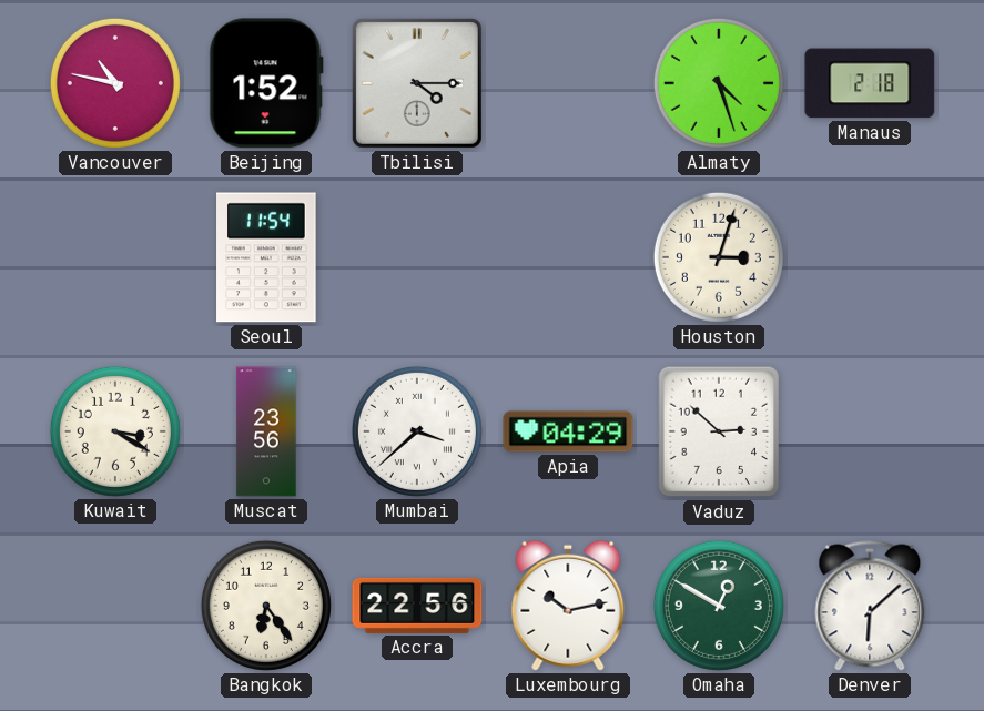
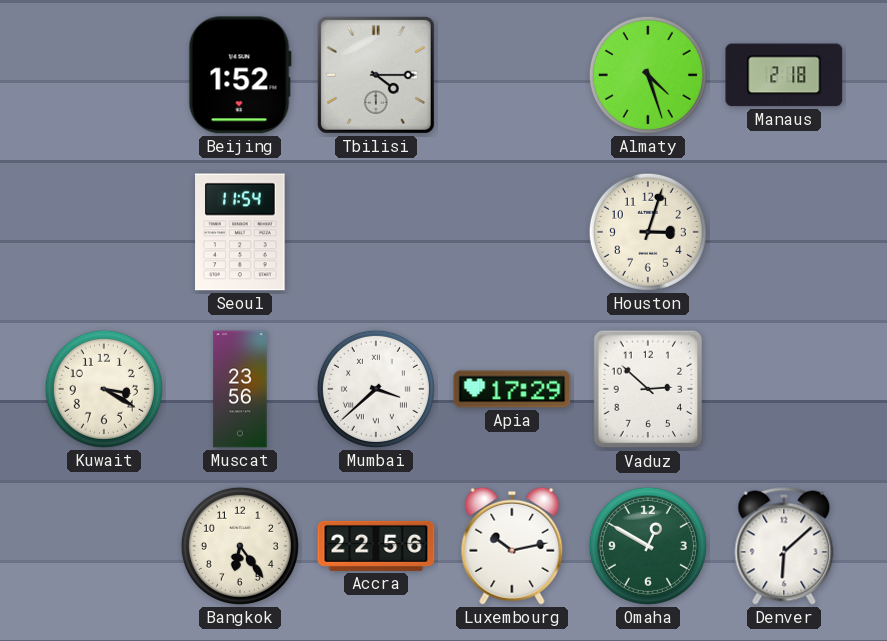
Vancouver: 10:47 -> none
Apia: 04:29 -> 17:29
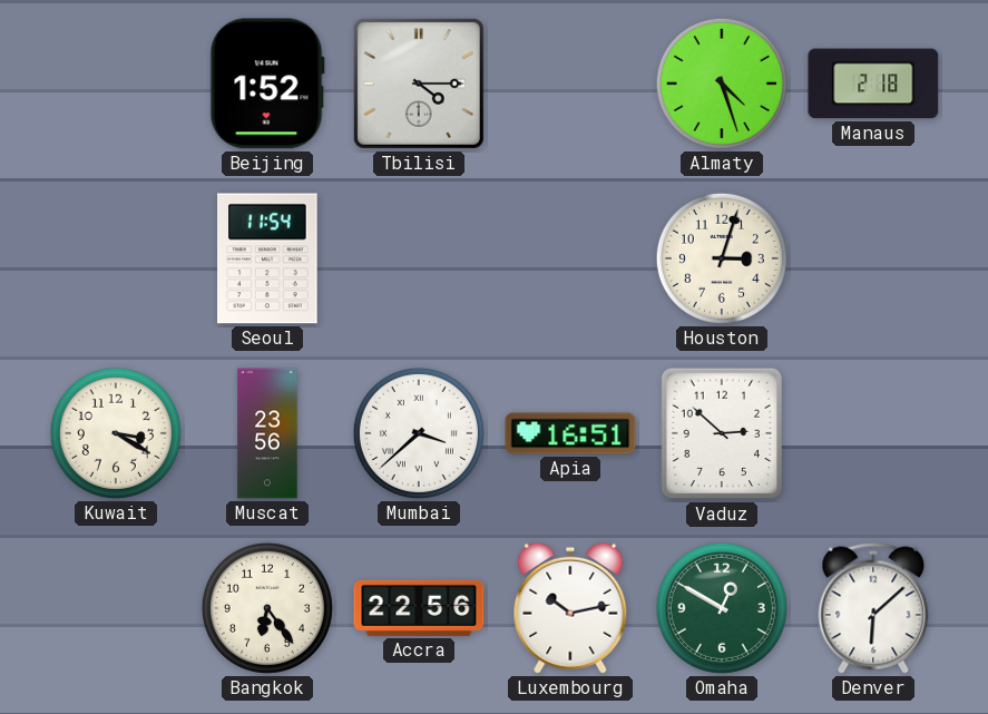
Apia: 17:29 -> 16:51
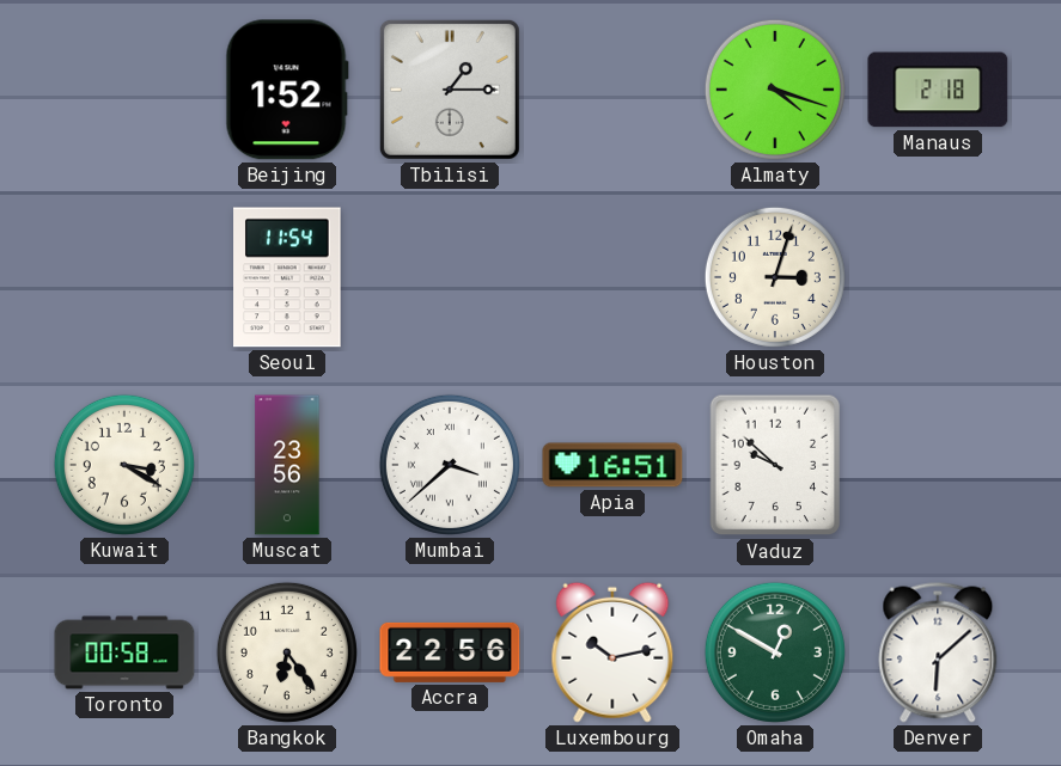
Tbilisi: 4:15 -> 1:15
Almaty: 4:27 -> 4:18
Vaduz: 2:52 -> 9:52
Toronto: none -> 00:58
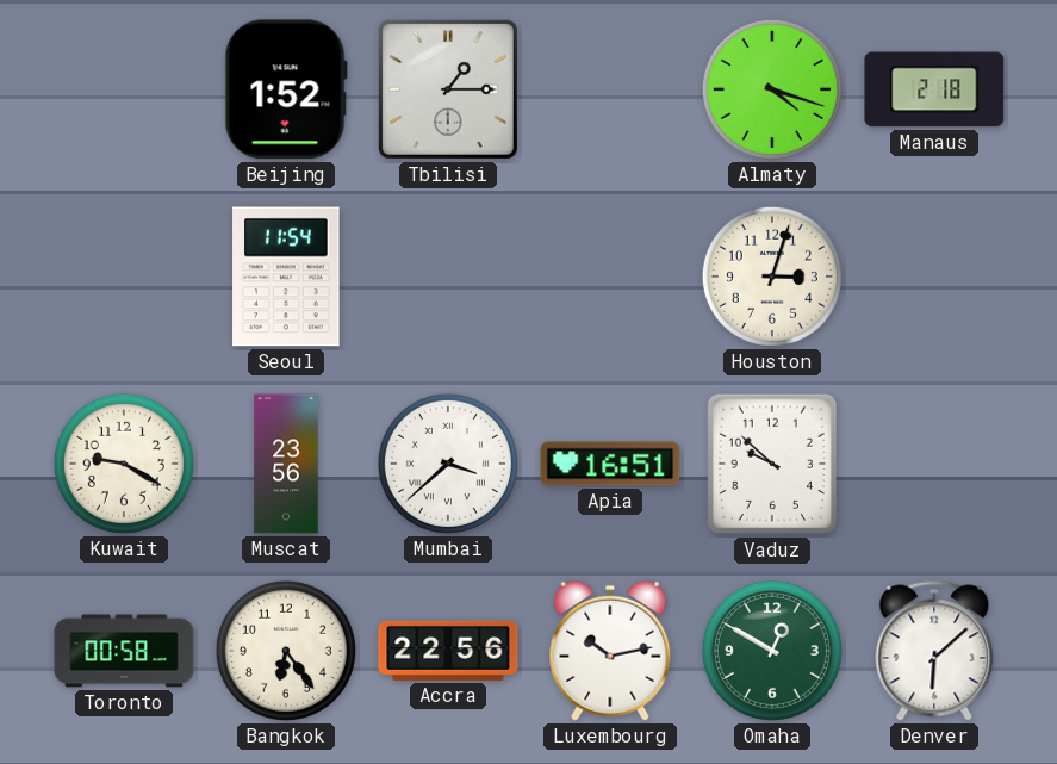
Kuwait: 3:20 -> 9:20
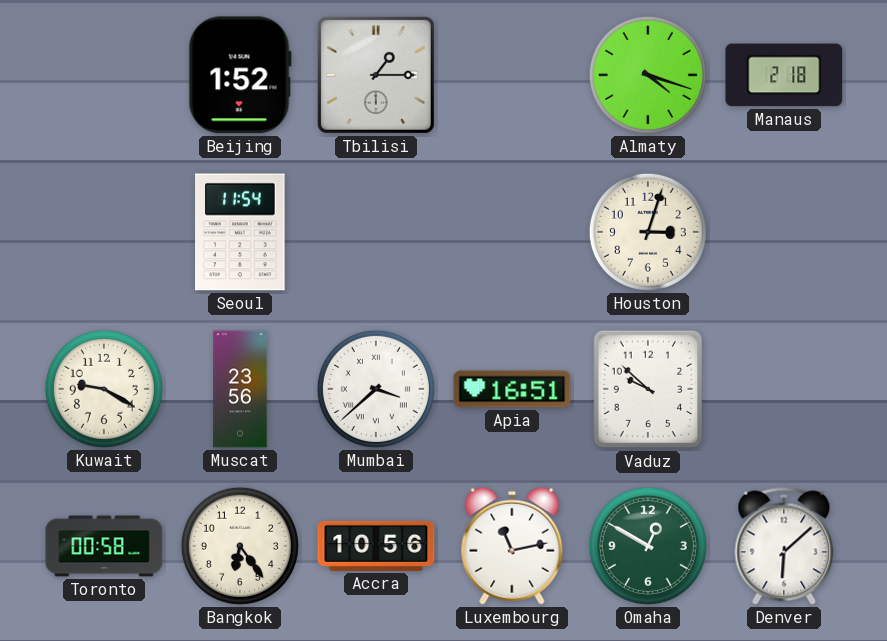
Accra: 22:56 -> 10:56
Luxembourg: 10:13 -> 11:13
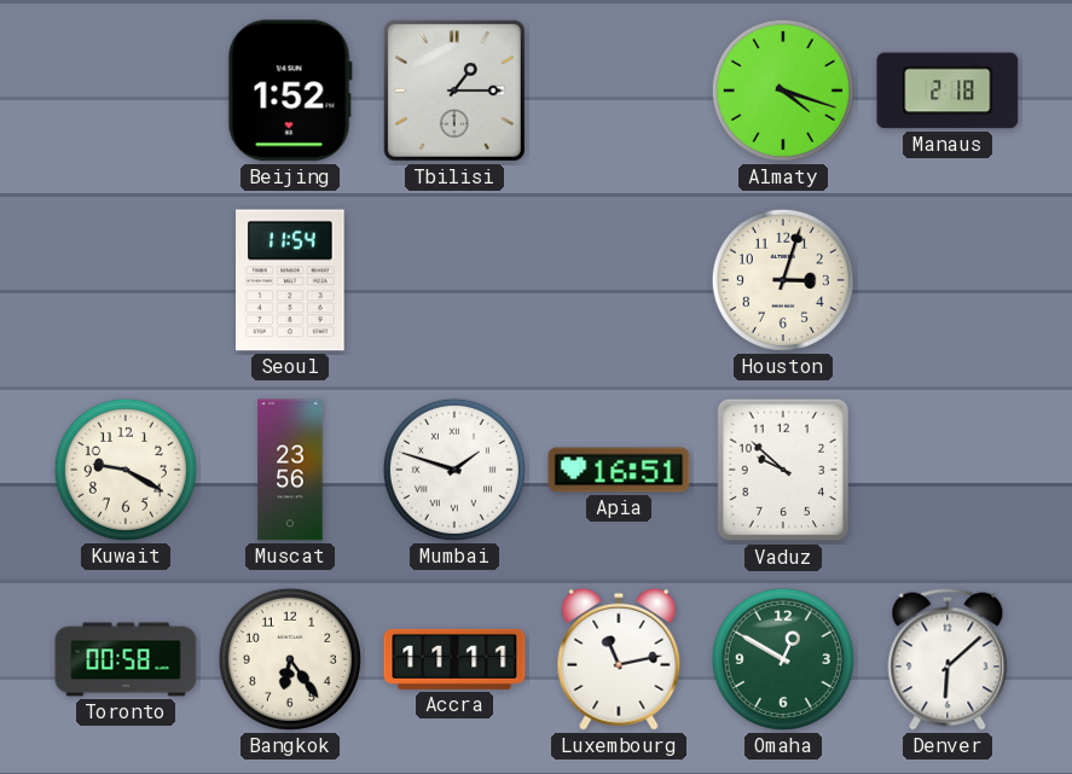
Mumbai: 3:38 -> 1:48
Accra: 10:56 -> 11:11
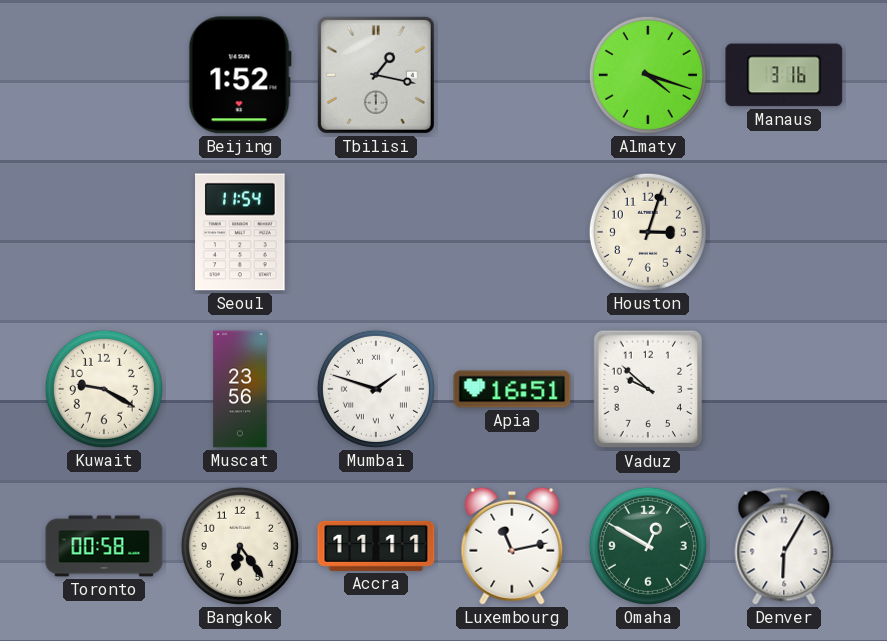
Tbilisi: 1:15 -> 1:17
Manaus: 2:18 -> 3:16
Denver: 6:08 -> 6:05
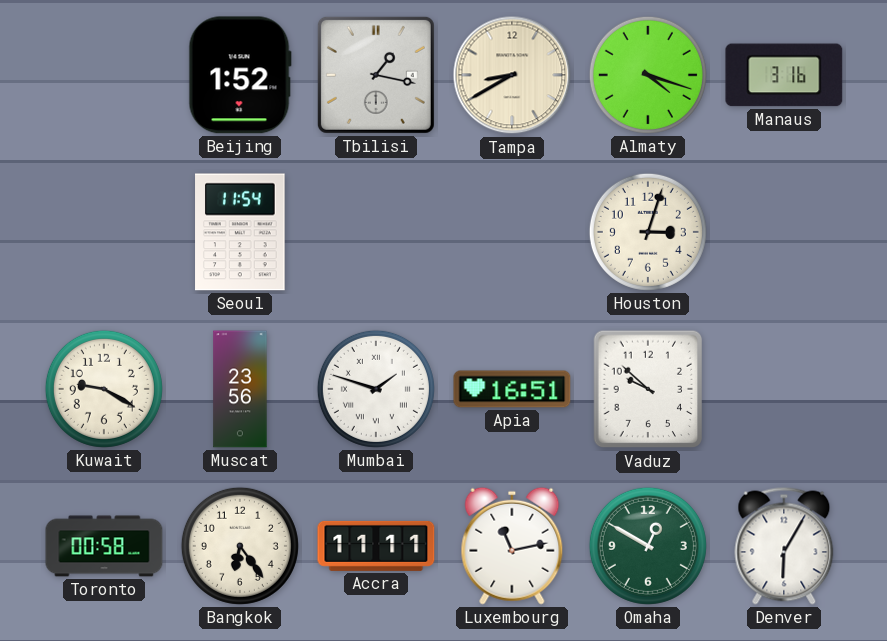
Tampa: none -> 8:40
